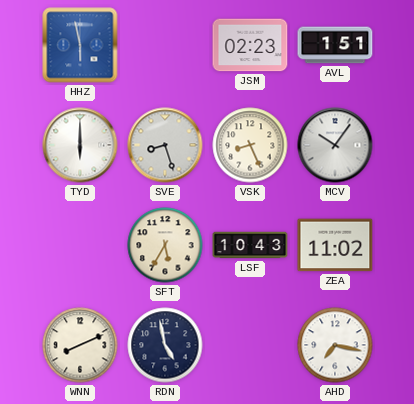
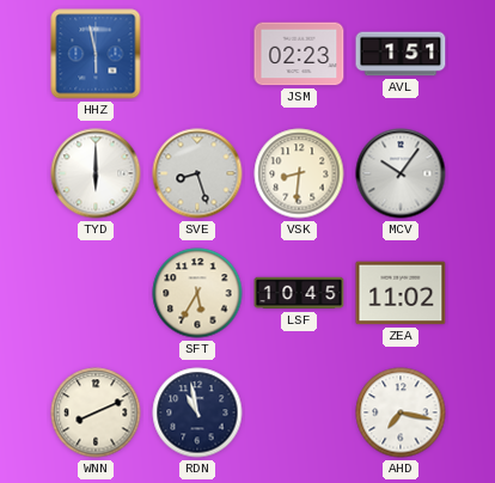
VSK: 8:26 -> 8:31
LSF: 10:43 -> 10:45
RDN: 4:58 -> 10:58
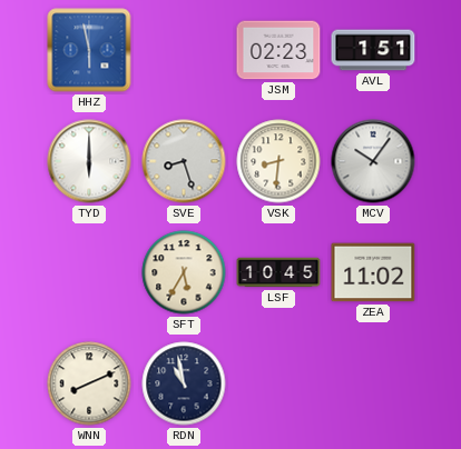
AHD: 7:17 -> none
